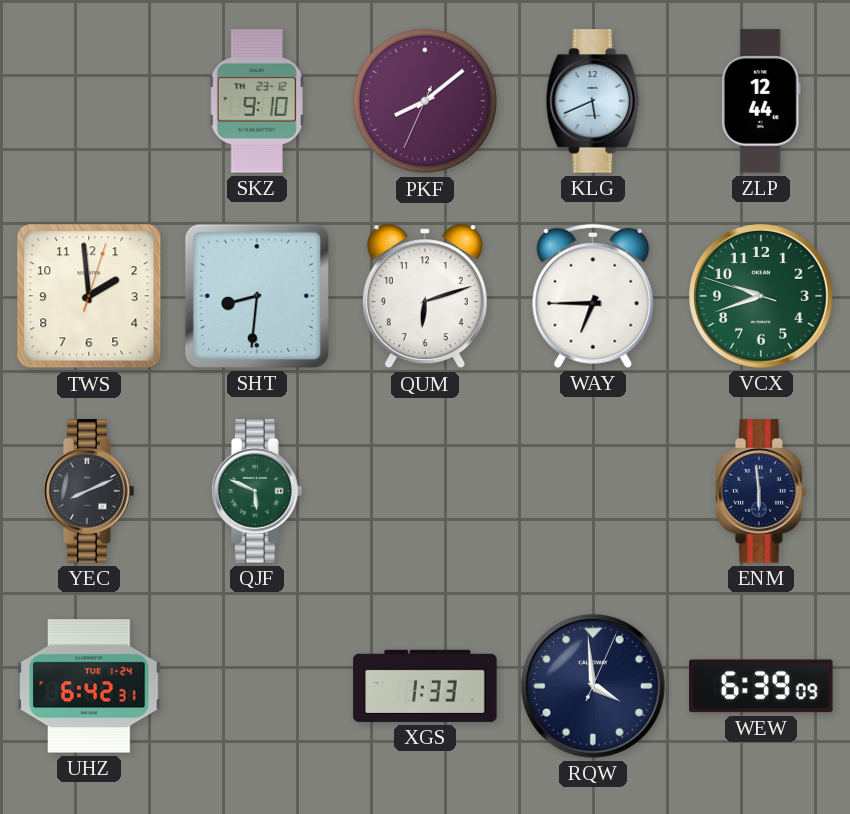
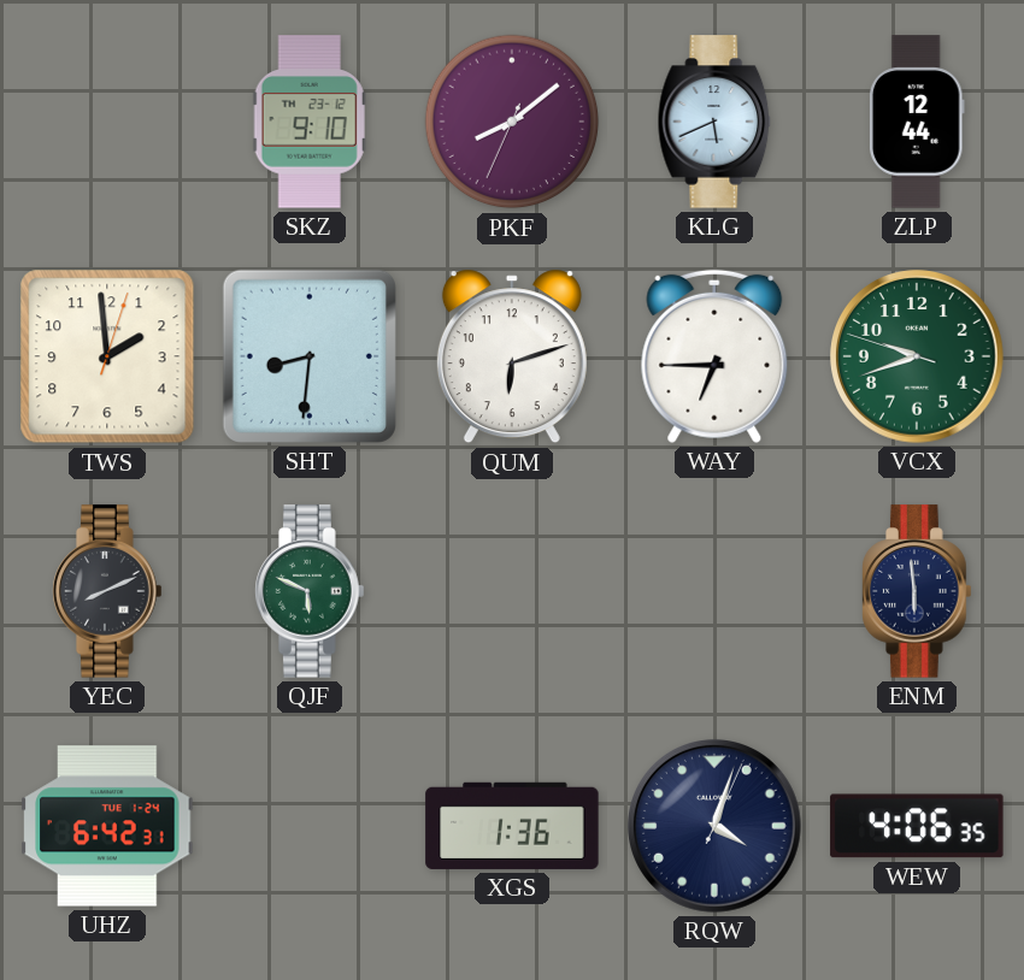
XGS: 1:33 -> 1:36
RQW: 3:59 -> 4:03
WEW: 6:39 -> 4:06
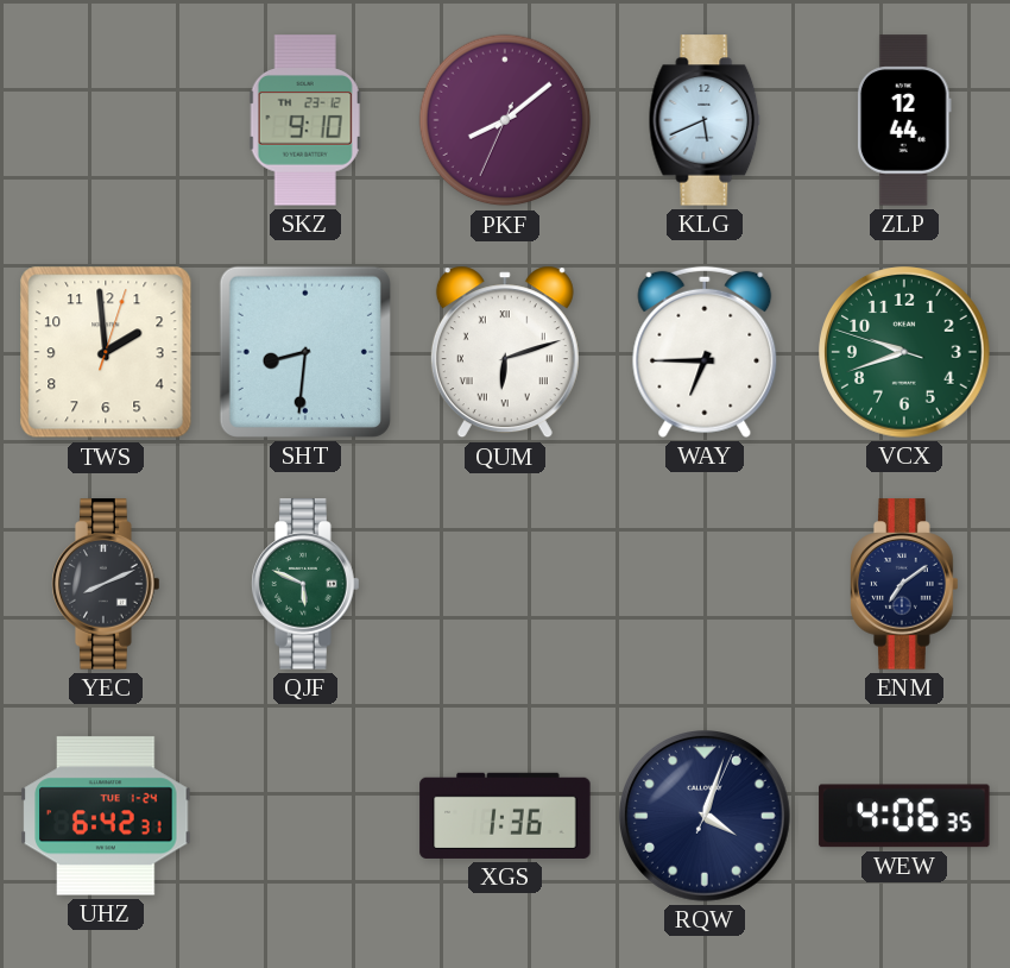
QUM numerals: Arabic -> Roman
ENM: 5:59 -> 7:09
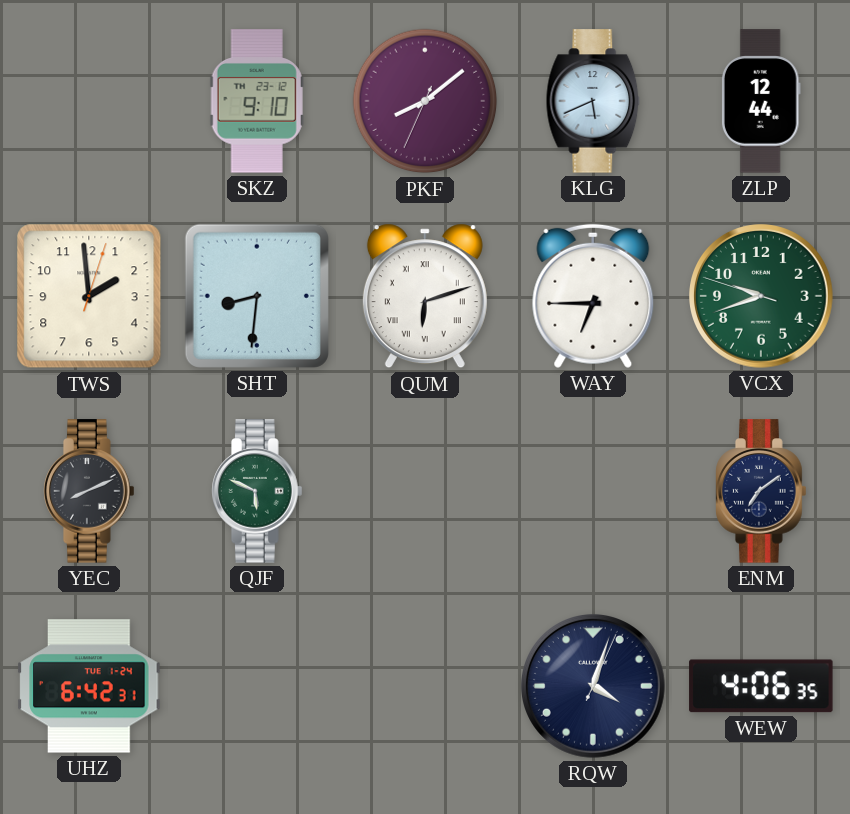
XGS: 1:36 -> none
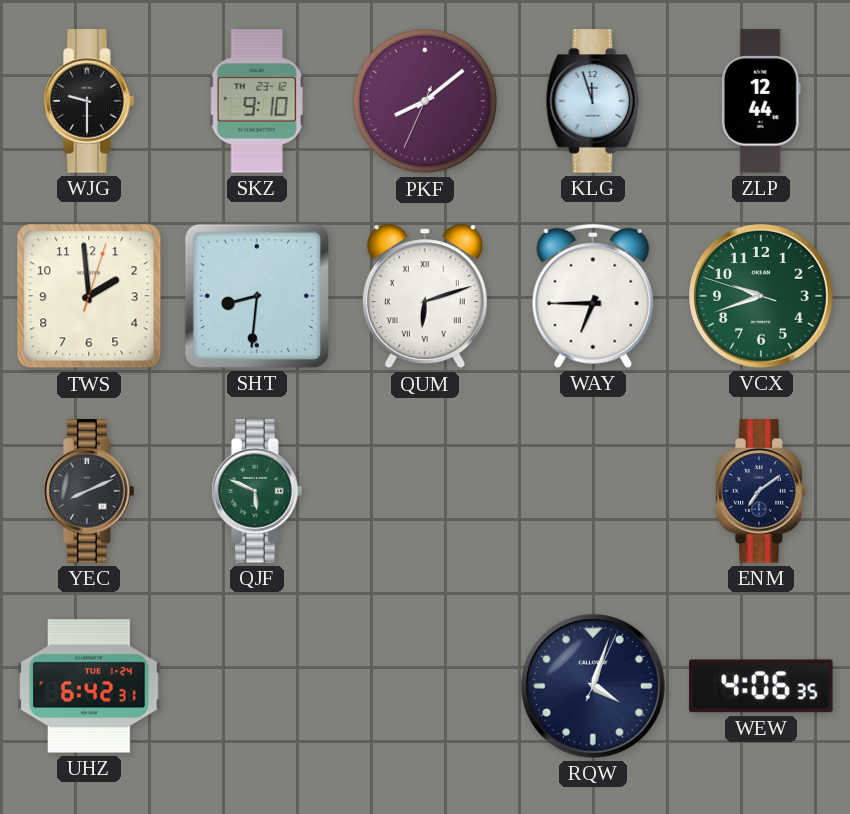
WJG: none -> 9:30
KLG: 5:41 -> 11:57
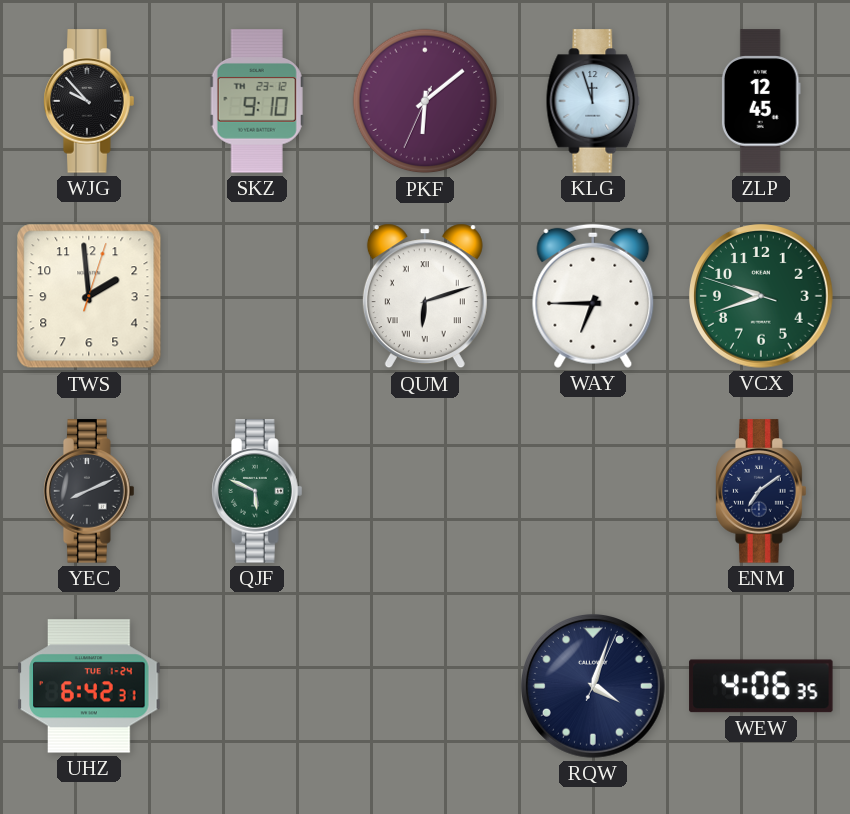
WJG: 9:30 -> 9:53
PKF: 8:08 -> 6:08
ZLP: 12:44 -> 12:45
SHT: 8:31 -> none
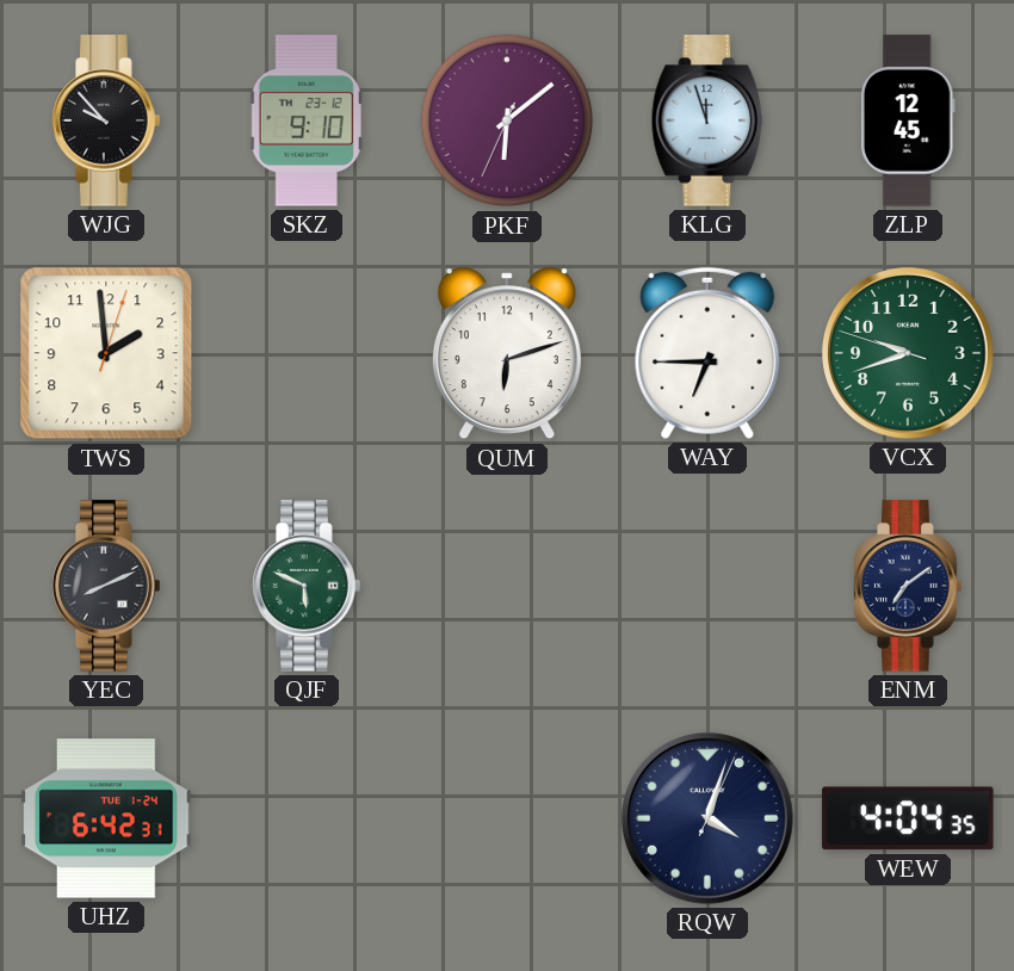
QUM numerals: Roman -> Arabic
WEW: 4:06 -> 4:04
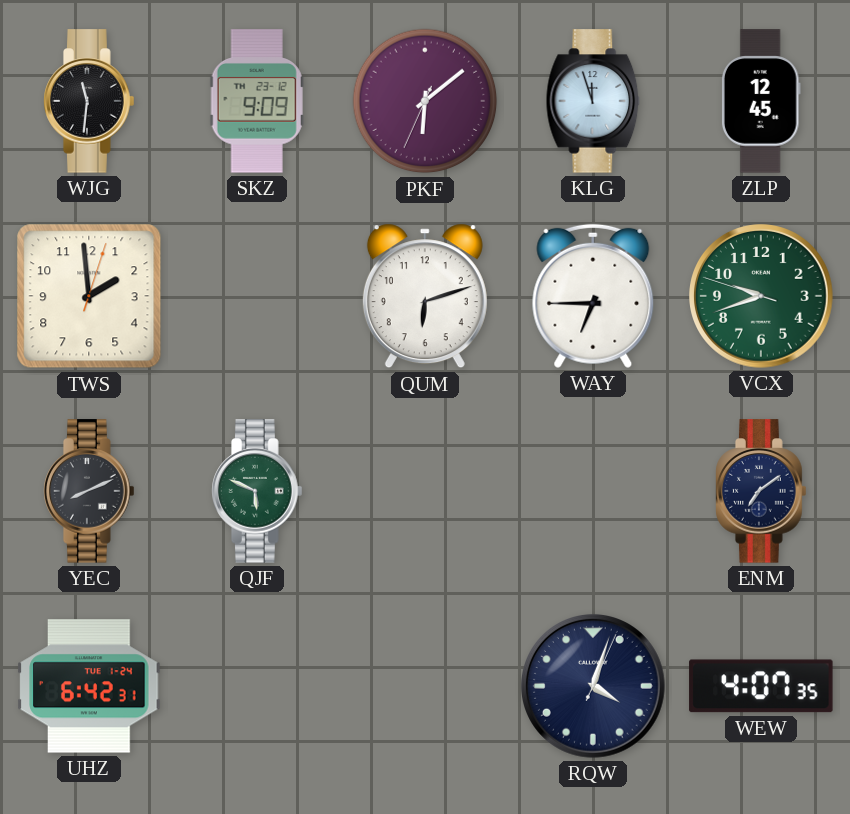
WJG: 9:53 -> 11:31
SKZ: 9:10 -> 9:09
WEW: 4:04 -> 4:07
